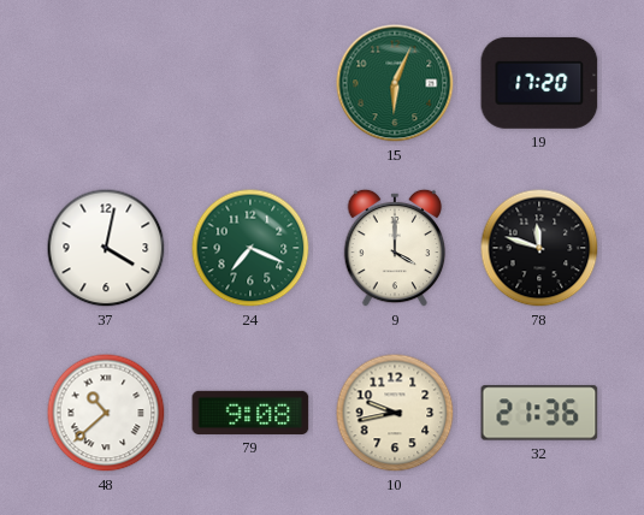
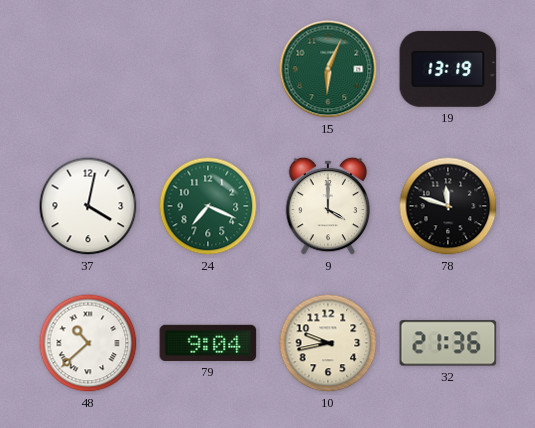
19: 17:20 -> 13:19
79: 9:08 -> 9:04
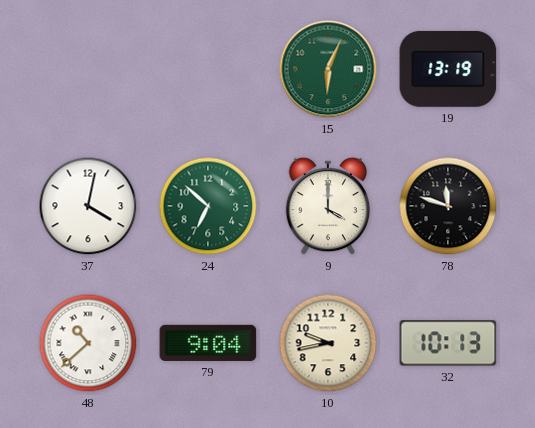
24: 7:19 -> 6:52
32: 21:36 -> 10:13
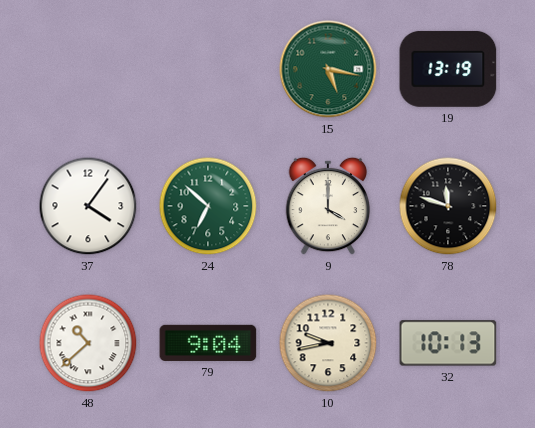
15: 6:04 -> 5:17
37: 4:02 -> 4:06
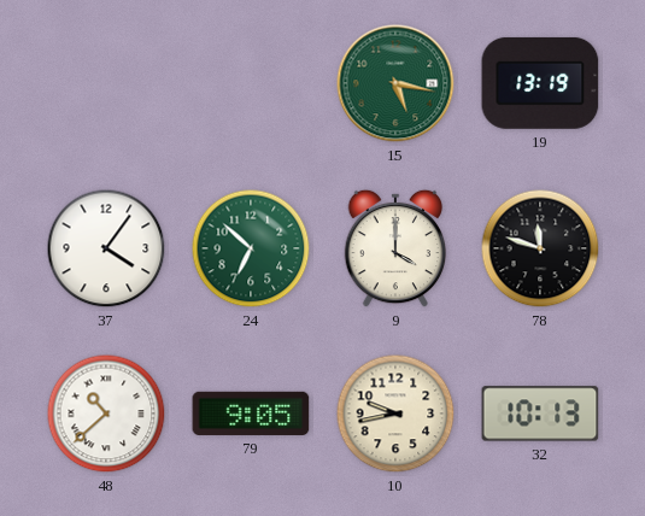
79: 9:04 -> 9:05
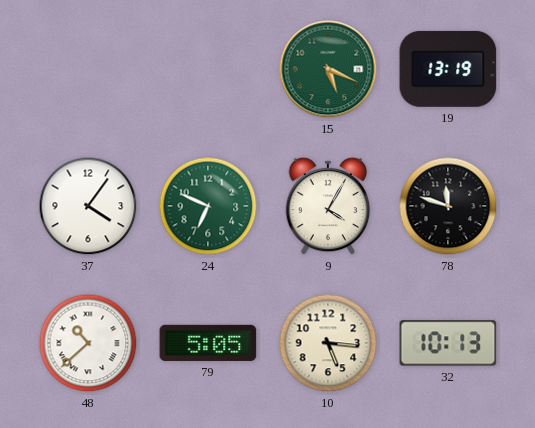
15: 5:17 -> 5:19
24: 6:52 -> 6:49
9: 4:00 -> 4:05
79: 9:05 -> 5:05
10: 9:43 -> 5:16
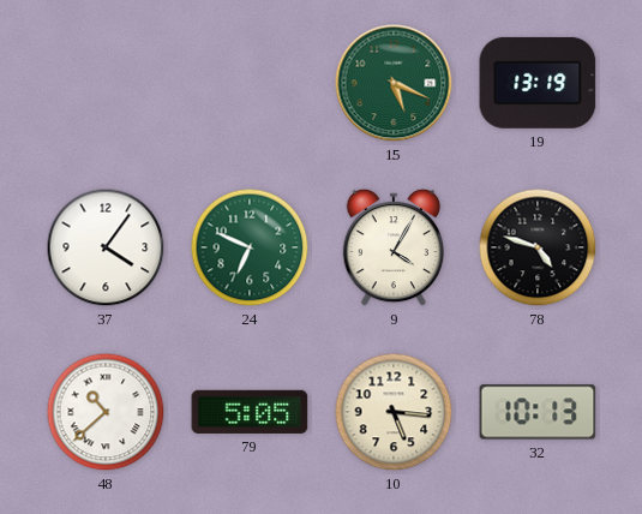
78: 11:48 -> 4:48
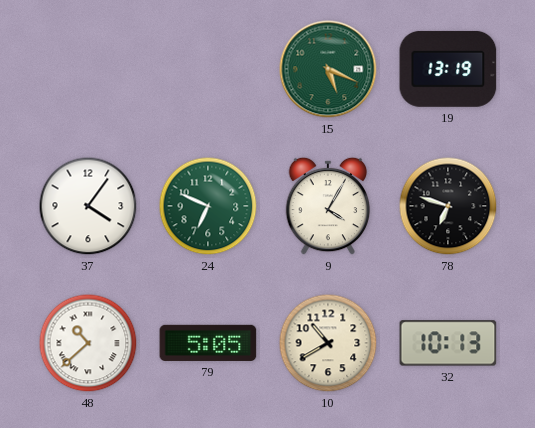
78: 4:48 -> 6:48
10: 5:16 -> 10:40
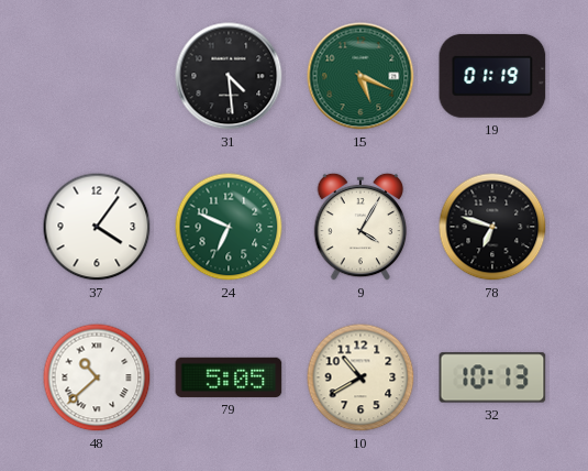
31: none -> 4:29
19: 13:19 -> 01:19
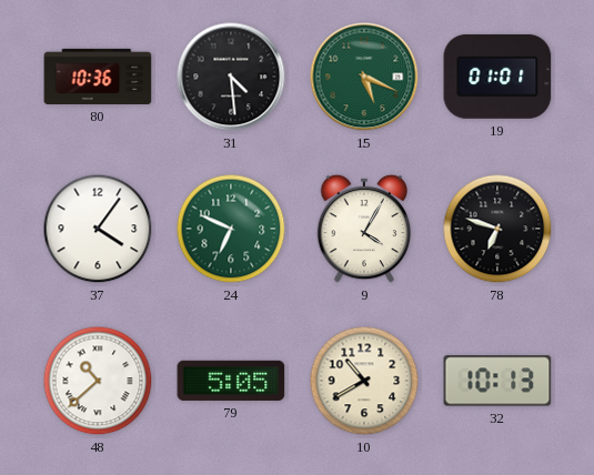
80: none -> 10:36
19: 01:19 -> 01:01
